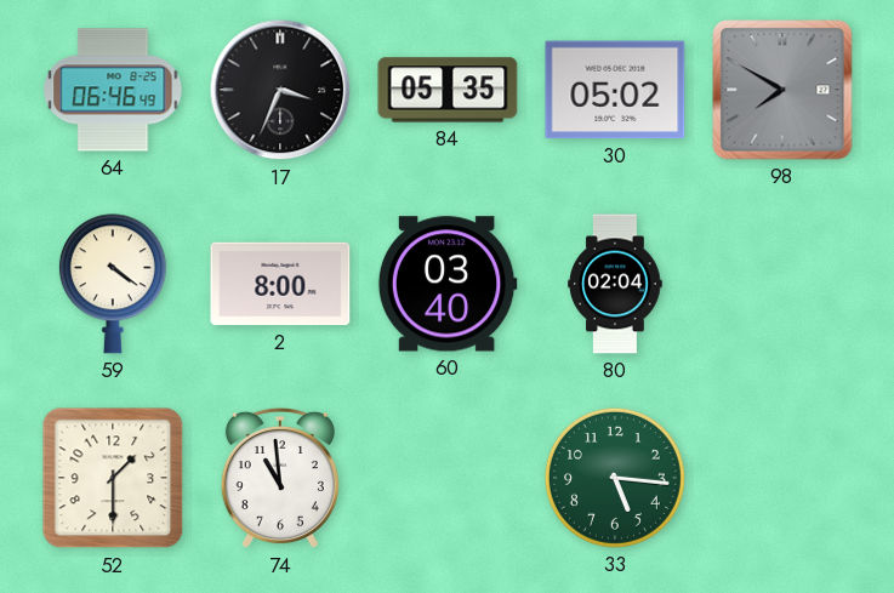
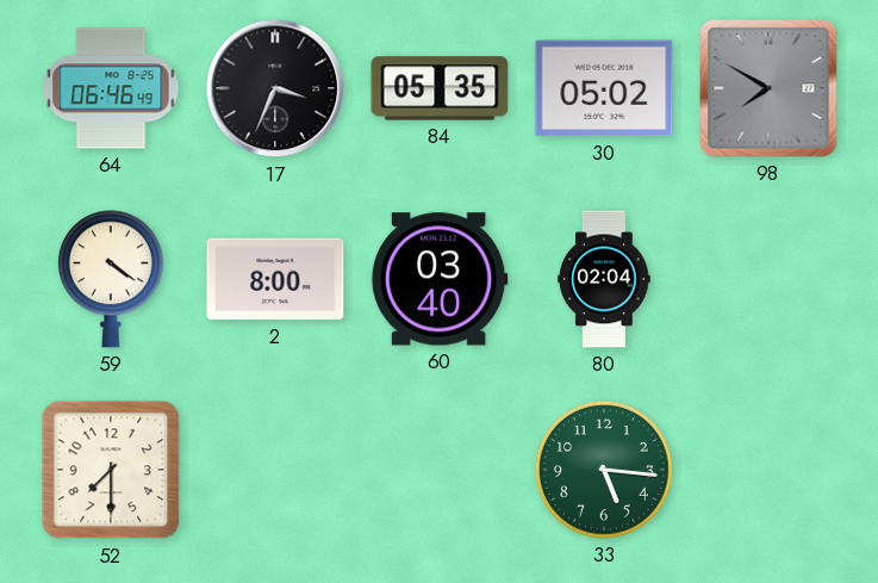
52: 1:30 -> 7:30
74: 10:59 -> none
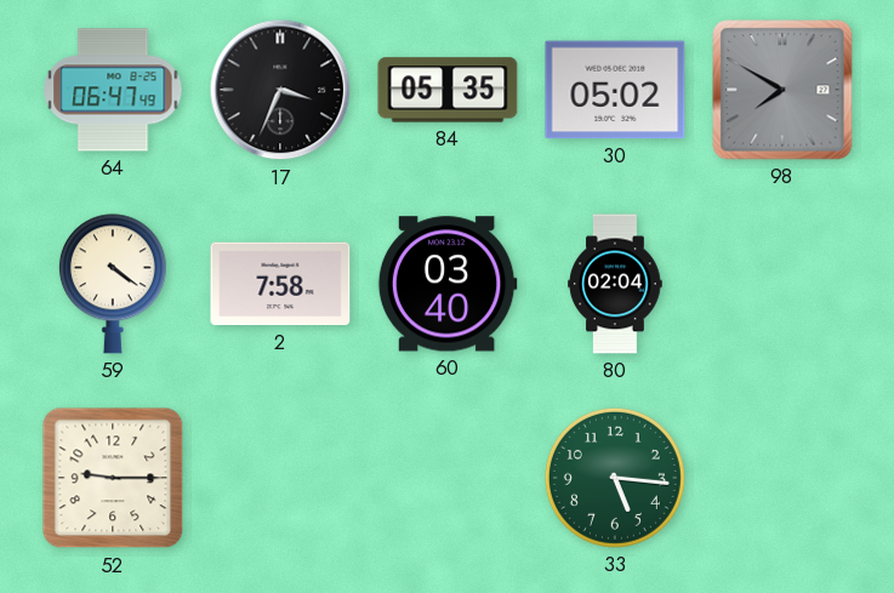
64: 06:46 -> 06:47
2: 8:00 -> 7:58
52: 7:30 -> 9:15
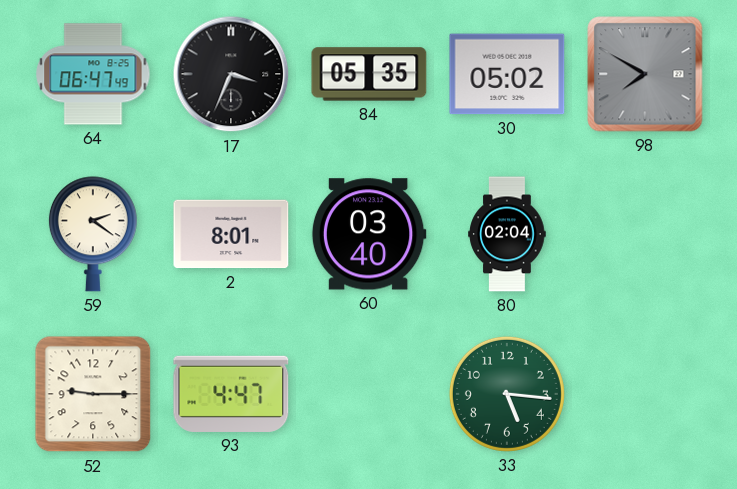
59: 4:21 -> 2:21
2: 7:58 -> 8:01
93: none -> 4:47
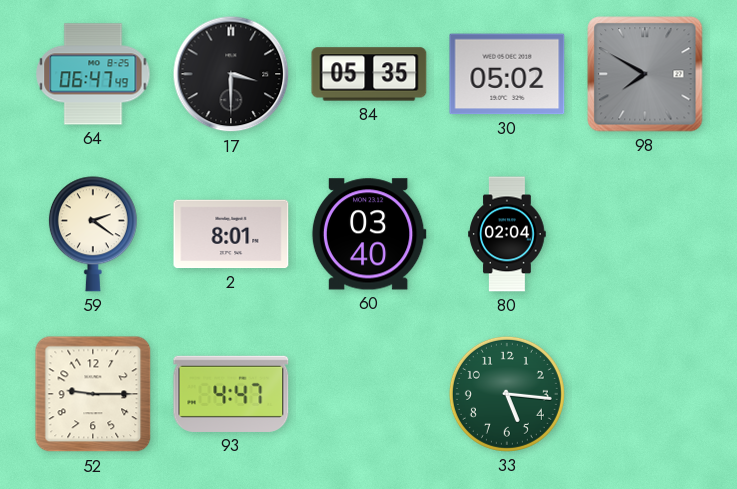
17: 3:34 -> 3:30
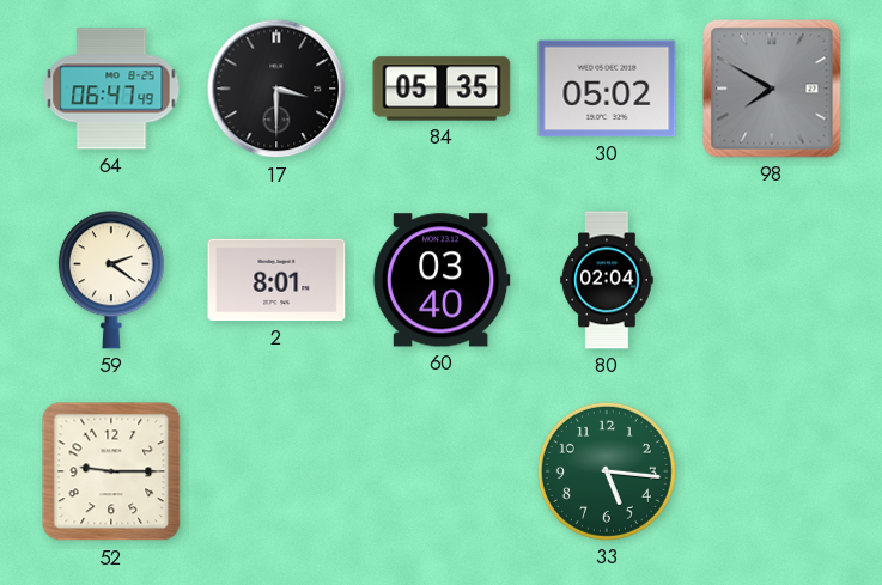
93: 4:47 -> none
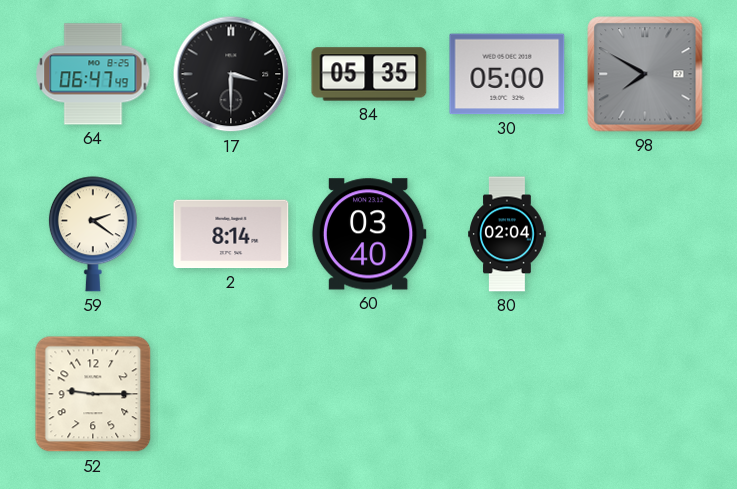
30: 05:02 -> 05:00
2: 8:01 -> 8:14
33: 5:16 -> none
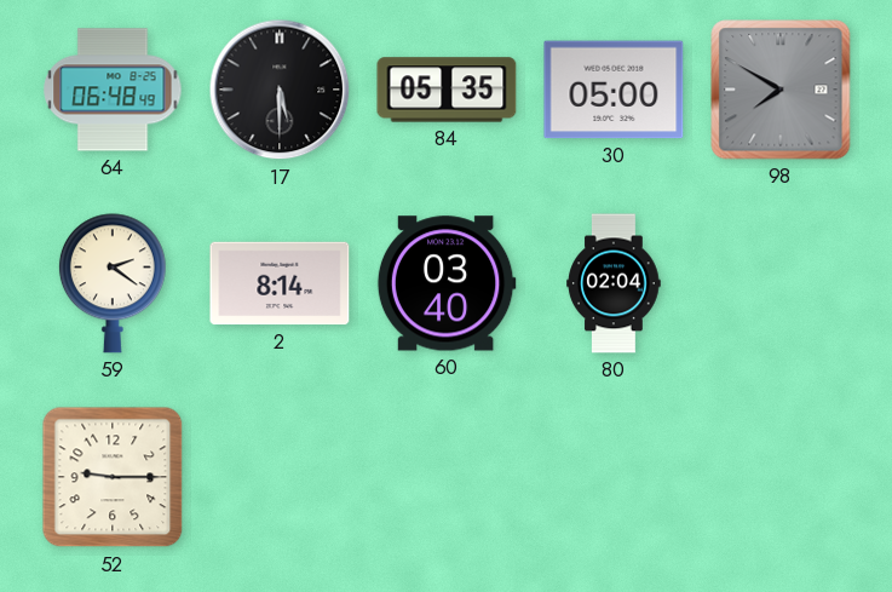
64: 06:47 -> 06:48
17: 3:30 -> 5:30
